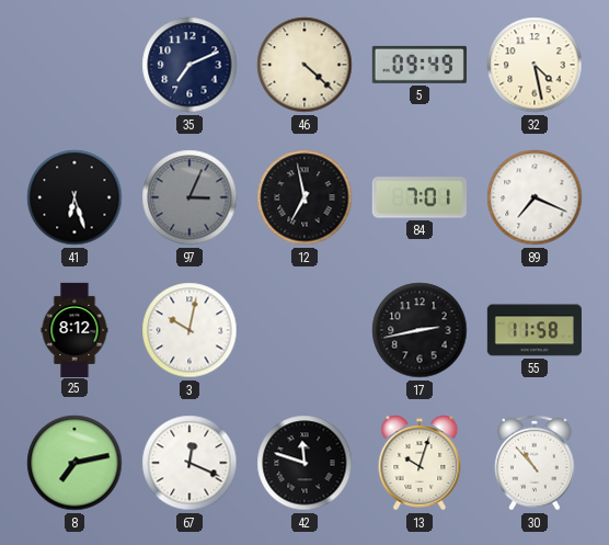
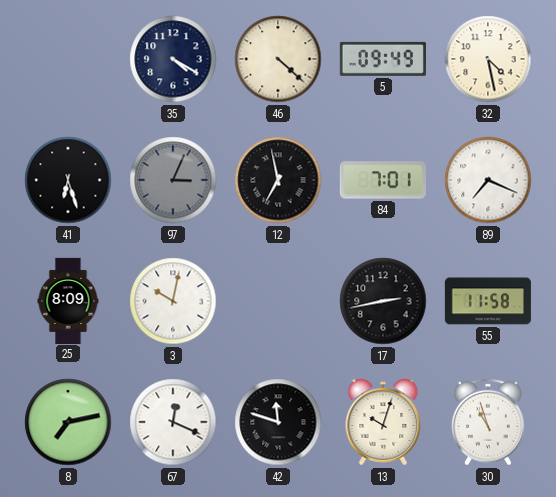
35: 7:11 -> 4:20
25: 8:12 -> 8:09
30: 10:53 -> 10:57
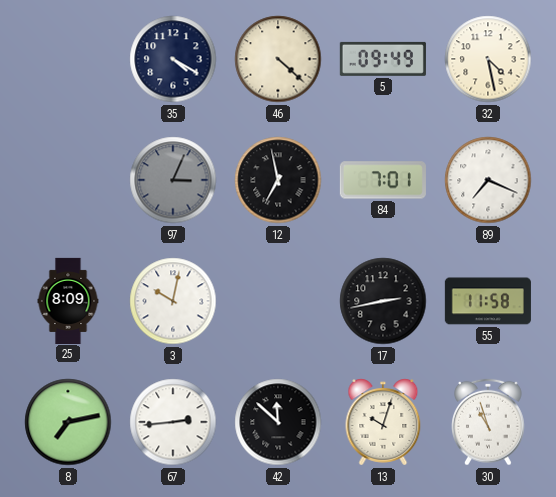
41: 6:27 -> none
67: 12:19 -> 2:44
42: 11:48 -> 11:52
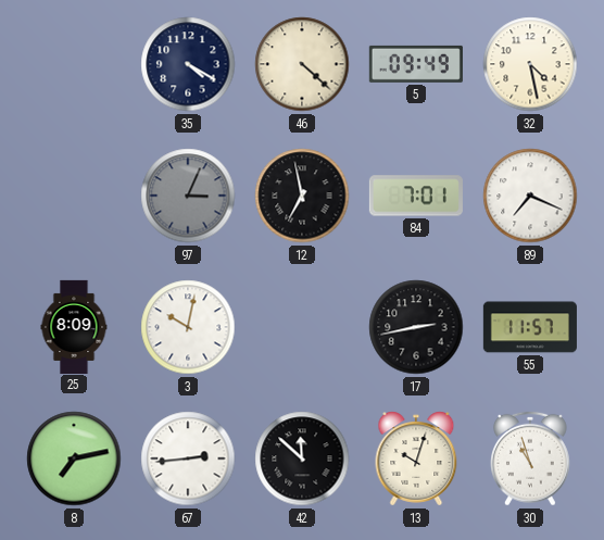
55: 11:58 -> 11:57
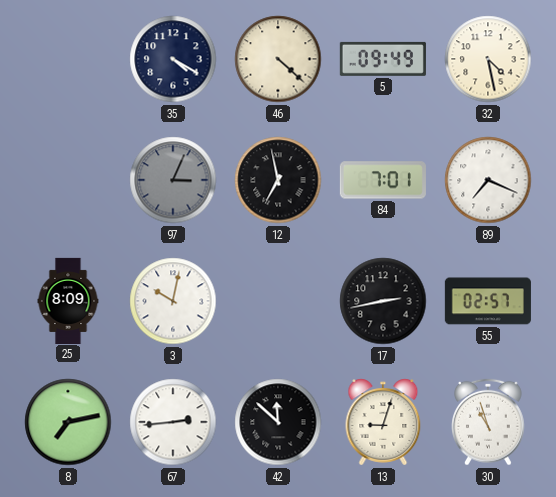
55: 11:57 -> 02:57
13: 10:03 -> 9:03
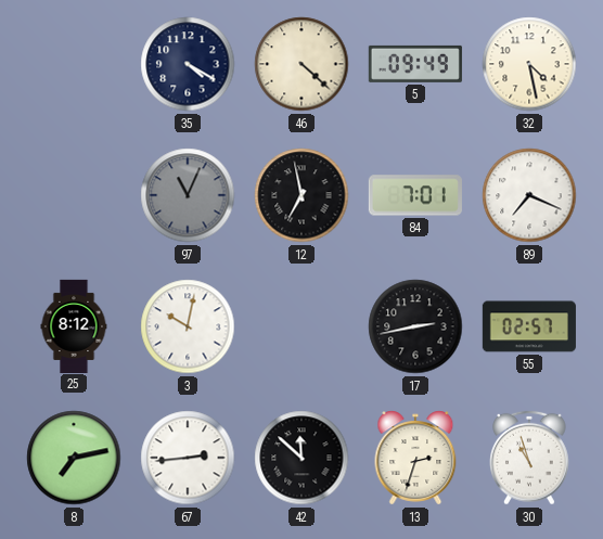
97: 3:04 -> 11:04
25: 8:09 -> 8:12
13: 9:03 -> 2:33
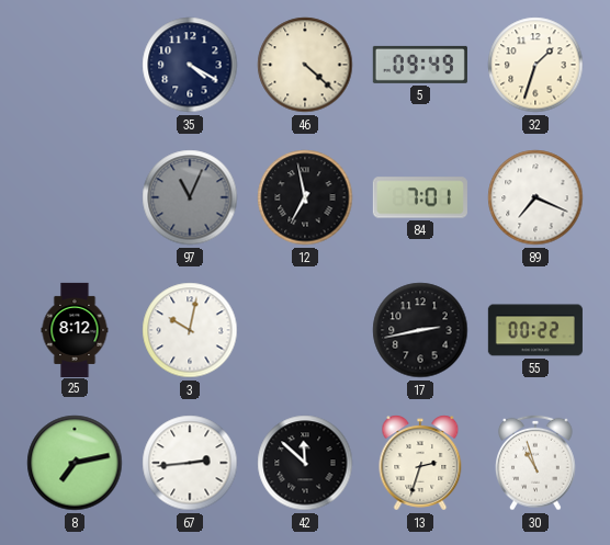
32: 4:28 -> 1:33
55: 02:57 -> 00:22
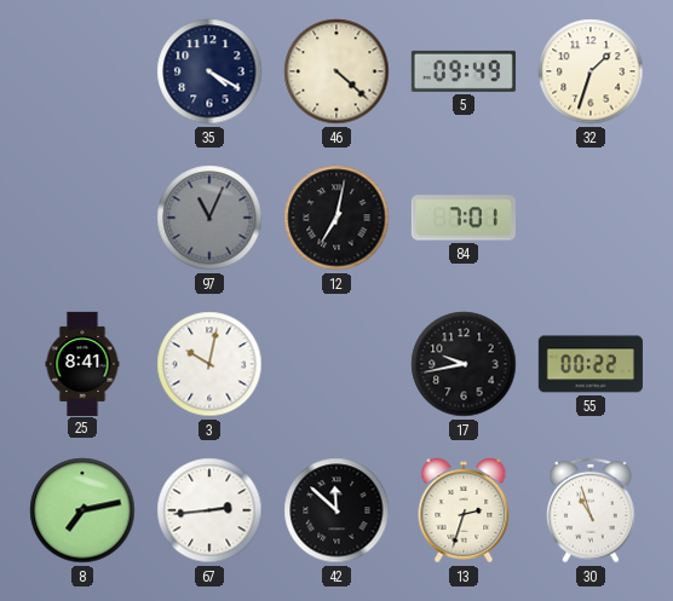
12: 6:58 -> 7:02
89: 7:19 -> none
25: 8:12 -> 8:41
17: 2:43 -> 9:43
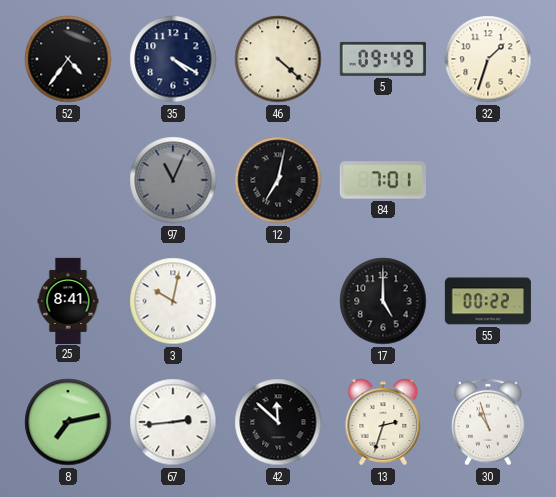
52: none -> 4:36
17: 9:43 -> 5:00
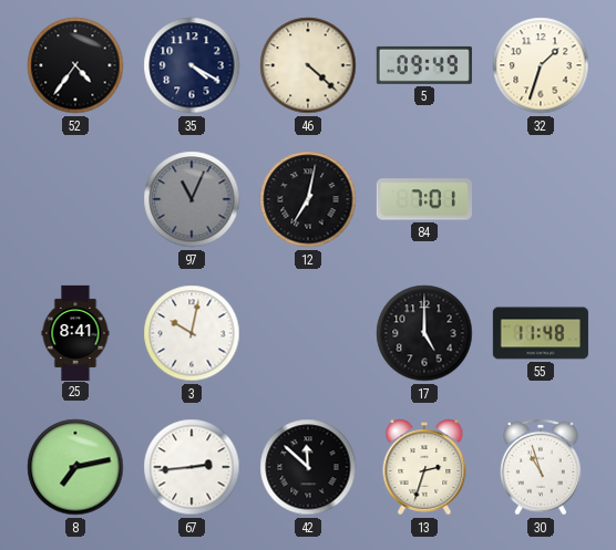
55: 00:22 -> 11:48
